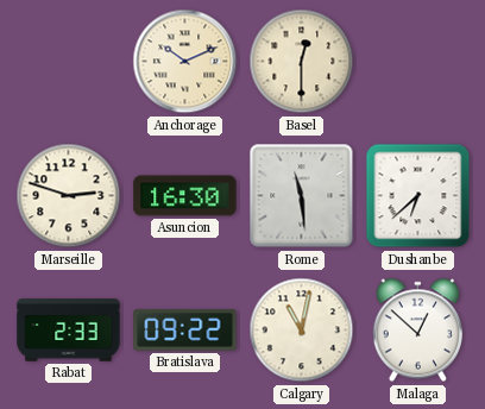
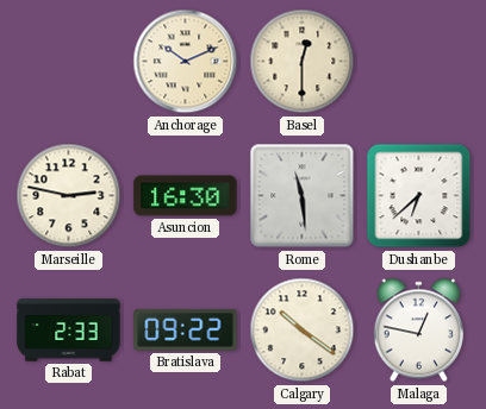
Marseille: 2:48 -> 2:47
Calgary: 11:02 -> 10:21
Malaga: 12:52 -> 12:47
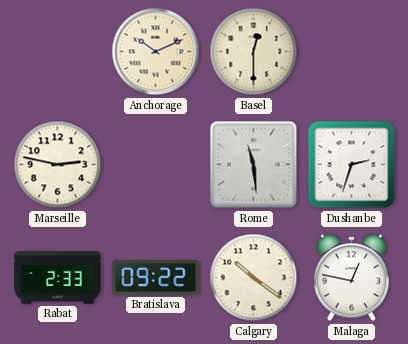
Asuncion: 16:30 -> none
Dushanbe: 6:38 -> 2:33
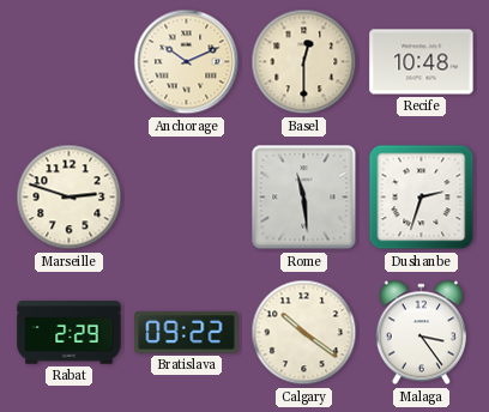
Recife: none -> 10:48
Marseille: 2:47 -> 2:48
Rabat: 2:33 -> 2:29
Malaga: 12:47 -> 3:24
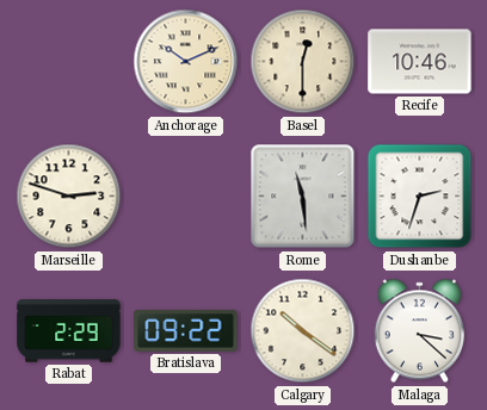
Recife: 10:48 -> 10:46
Malaga: 3:24 -> 3:22
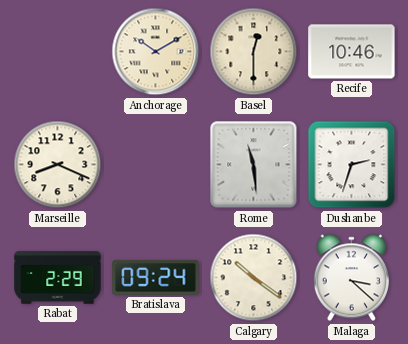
Anchorage: 10:11 -> 10:10
Marseille: 2:48 -> 8:19
Bratislava: 09:22 -> 09:24
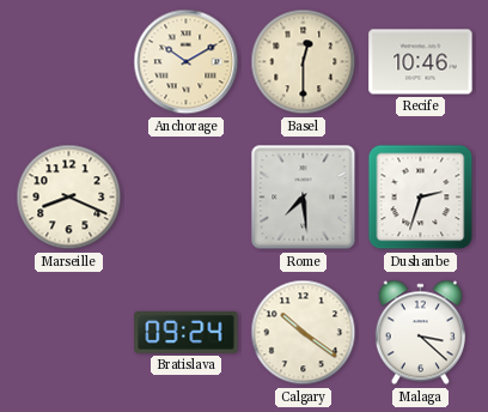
Rome: 11:29 -> 7:29
Rabat: 2:29 -> none
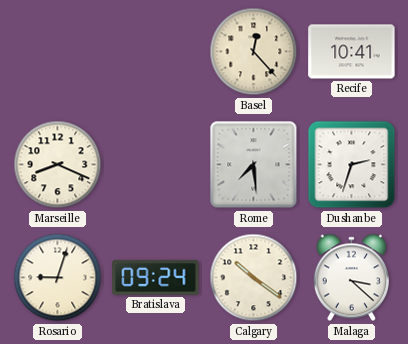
Anchorage: 10:10 -> none
Basel: 12:30 -> 12:23
Recife: 10:46 -> 10:41
Rosario: none -> 9:03
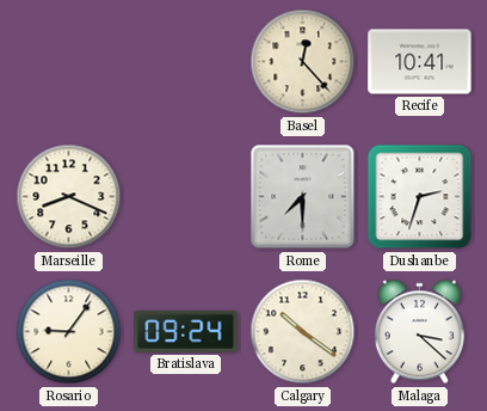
Rome: 7:29 -> 7:30
Rosario: 9:03 -> 9:06
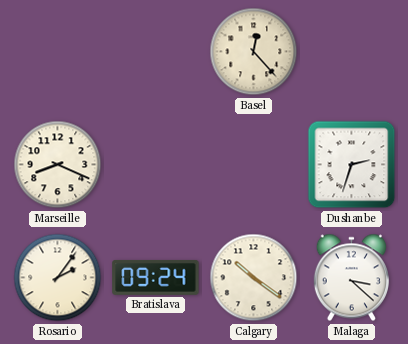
Recife: 10:41 -> none
Rome: 7:30 -> none
Rosario: 9:06 -> 2:06
